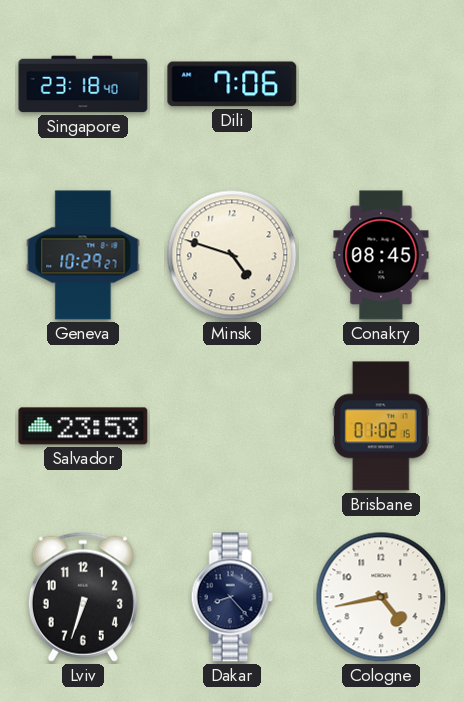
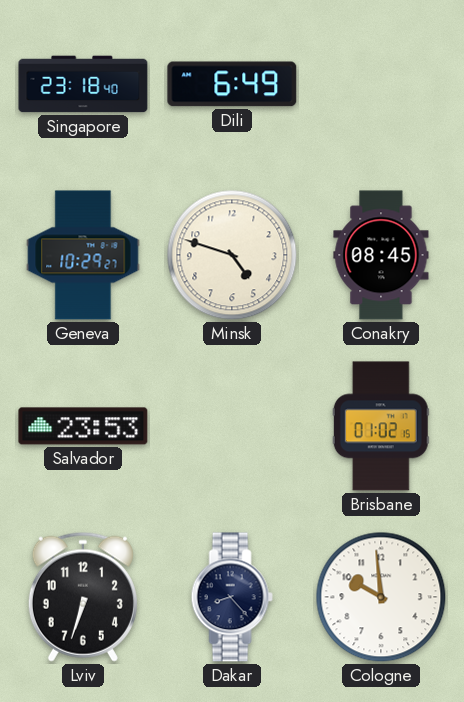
Dili: 7:06 -> 6:49
Cologne: 4:43 -> 9:59
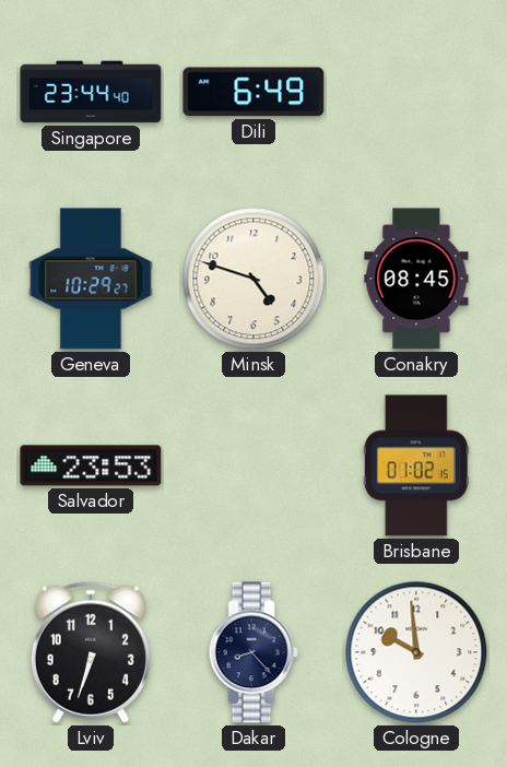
Singapore: 23:18 -> 23:44
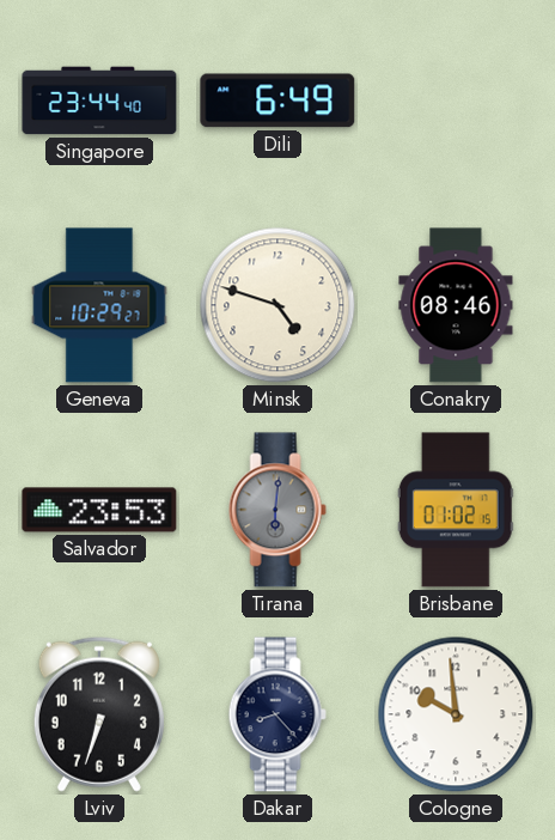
Conakry: 08:45 -> 08:46
Tirana: none -> 6:01
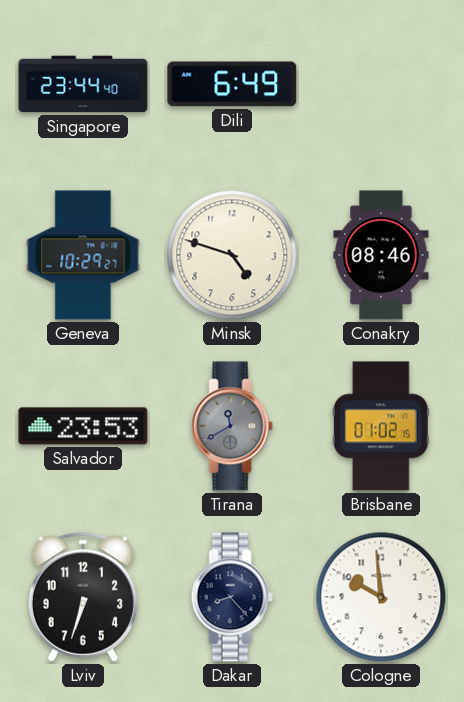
Tirana: 6:01 -> 11:40
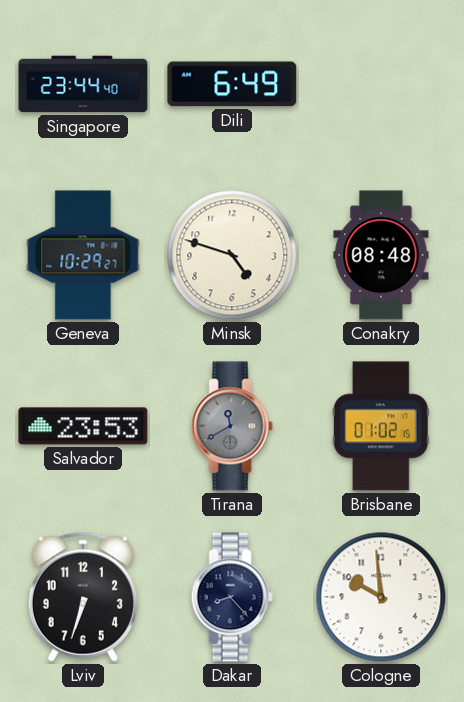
Conakry: 08:46 -> 08:48
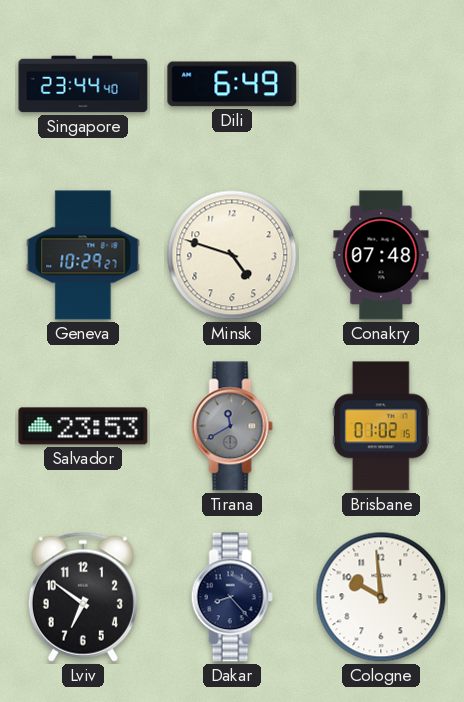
Conakry: 08:48 -> 07:48
Lviv: 6:33 -> 6:51
